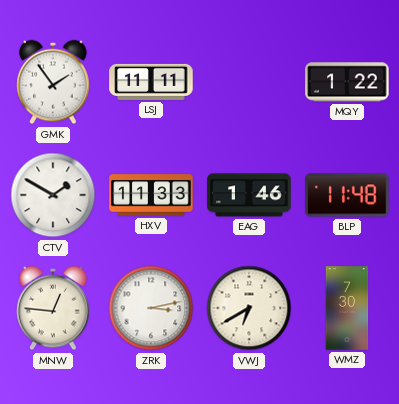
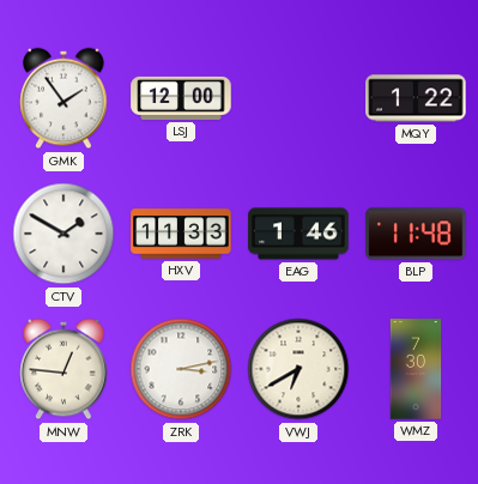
LSJ: 11:11 -> 12:00
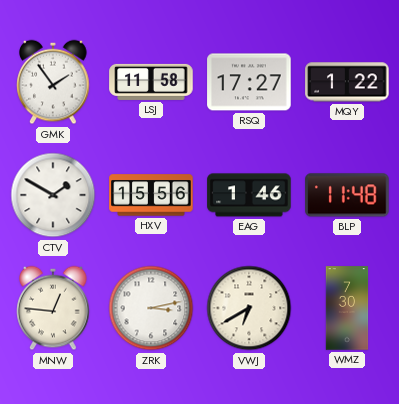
LSJ: 12:00 -> 11:58
RSQ: none -> 17:27
HXV: 11:33 -> 15:56
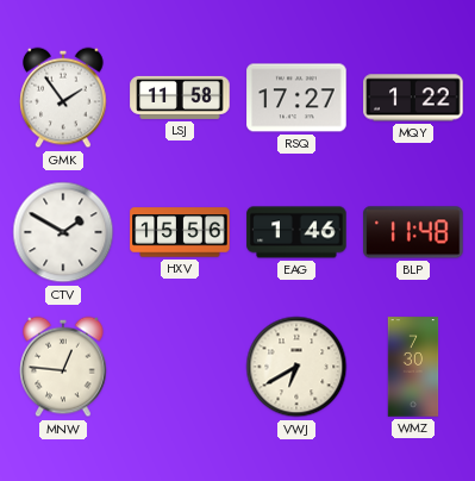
ZRK: 3:13 -> none
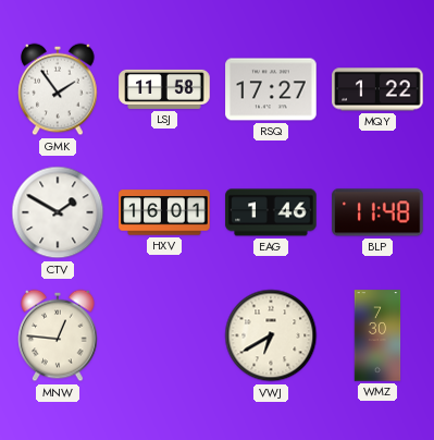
HXV: 15:56 -> 16:01
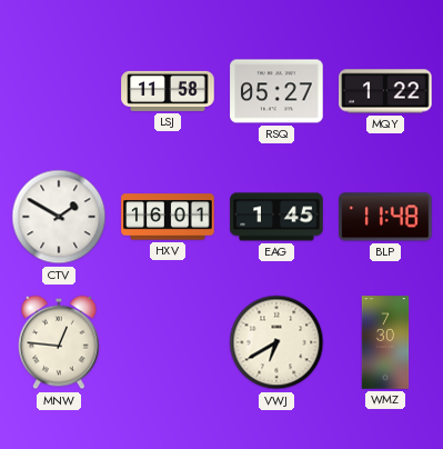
GMK: 1:54 -> none
RSQ: 17:27 -> 05:27
EAG: 1:46 -> 1:45
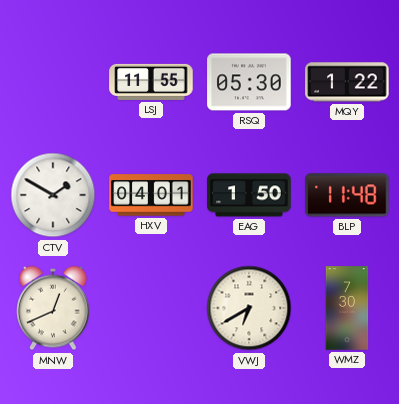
LSJ: 11:58 -> 11:55
RSQ: 05:27 -> 05:30
HXV: 16:01 -> 04:01
EAG: 1:45 -> 1:50
MNW: 12:46 -> 12:41
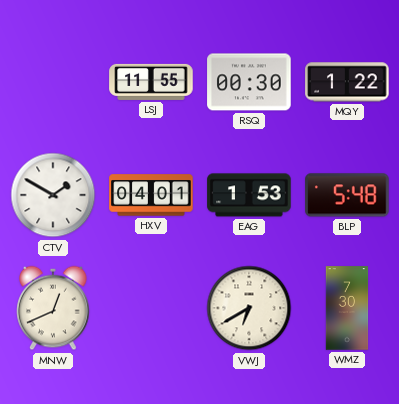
RSQ: 05:30 -> 00:30
EAG: 1:50 -> 1:53
BLP: 11:48 -> 5:48
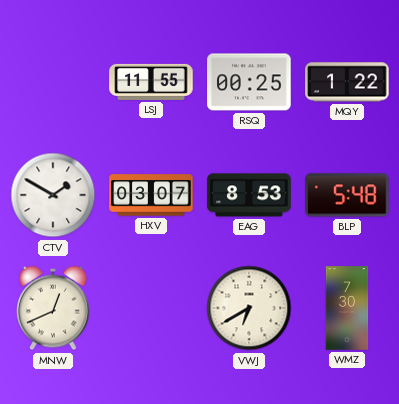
RSQ: 00:30 -> 00:25
HXV: 04:01 -> 03:07
EAG: 1:53 -> 8:53
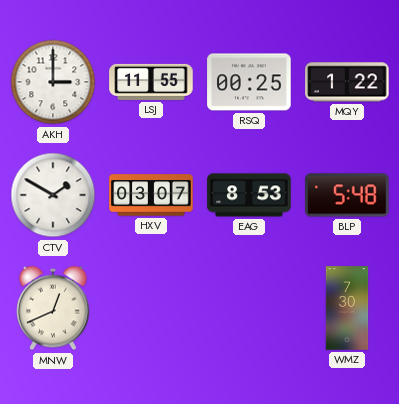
AKH: none -> 3:00
VWJ: 6:40 -> none
